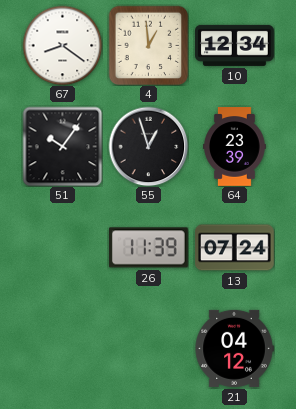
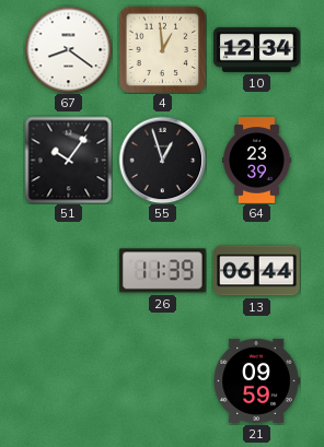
13: 07:24 -> 06:44
21: 04:12 -> 09:59
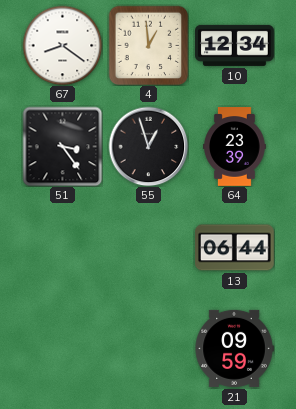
51: 10:06 -> 3:24
26: 11:39 -> none
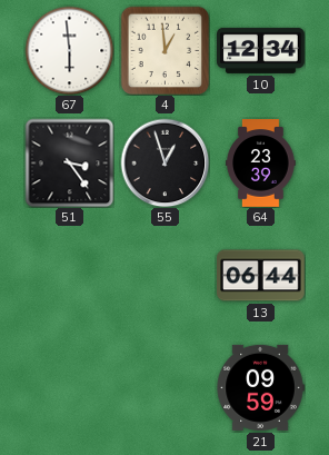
67: 8:21 -> 5:59
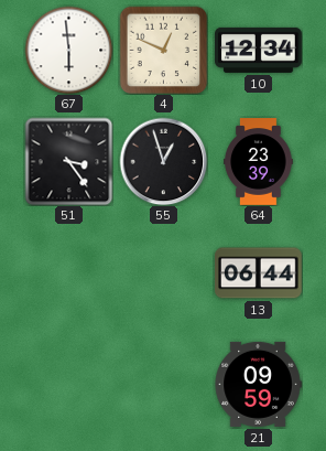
4: 12:59 -> 12:49
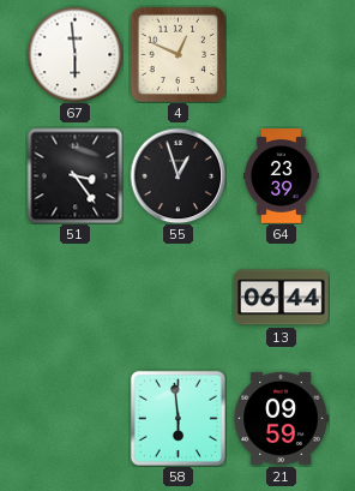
10: 12:34 -> none
58: none -> 5:59
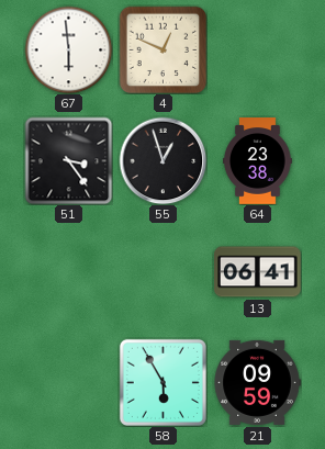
64: 23:39 -> 23:38
13: 06:44 -> 06:41
58: 5:59 -> 5:55
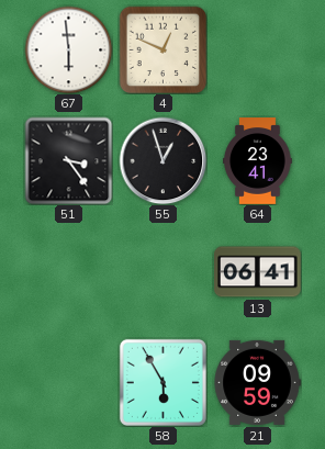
64: 23:38 -> 23:41
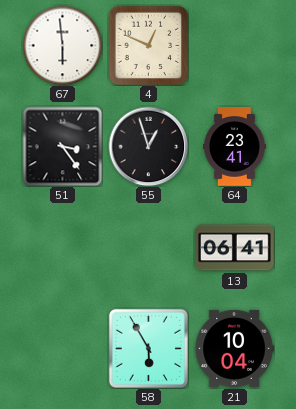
21: 09:59 -> 10:04
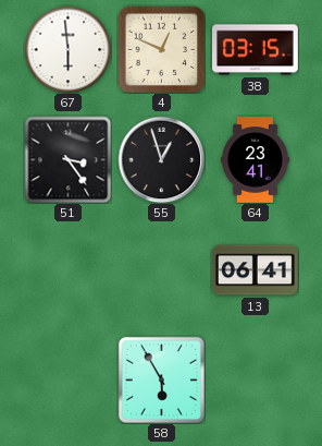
38: none -> 03:15
21: 10:04 -> none
